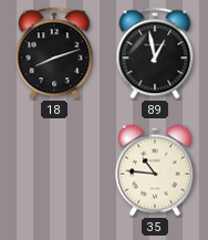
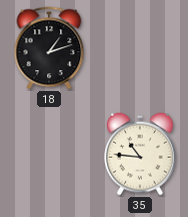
18: 8:12 -> 1:12
89: 12:58 -> none
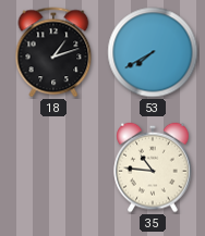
53: none -> 7:40
